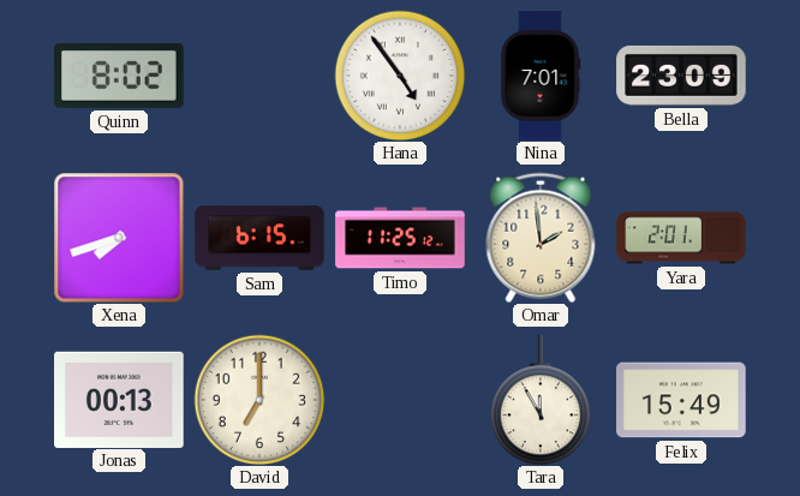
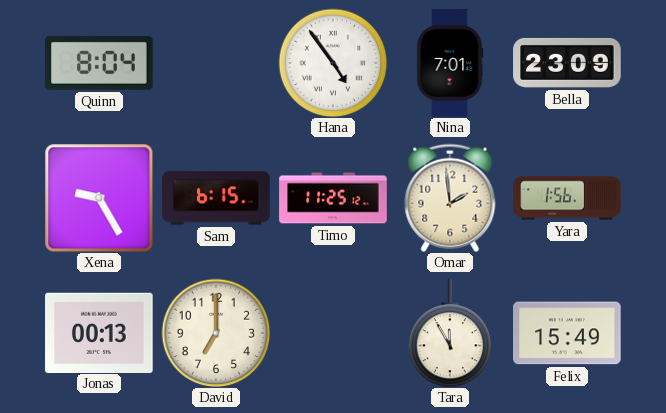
Quinn: 8:02 -> 8:04
Xena: 7:42 -> 9:25
Yara: 2:01 -> 1:56
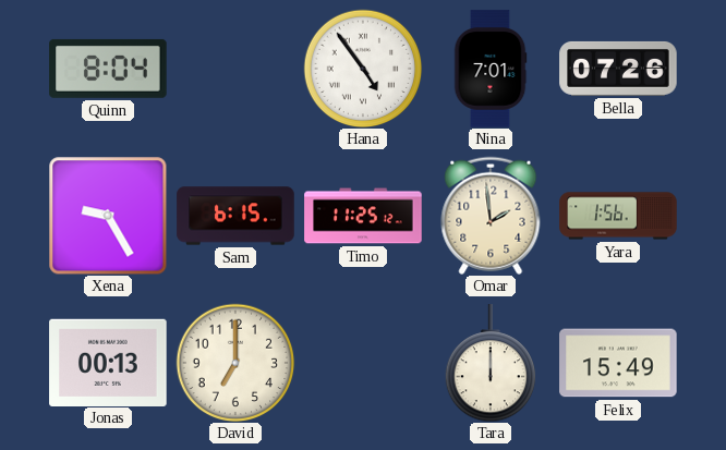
Bella: 23:09 -> 07:26
Tara: 11:55 -> 12:00
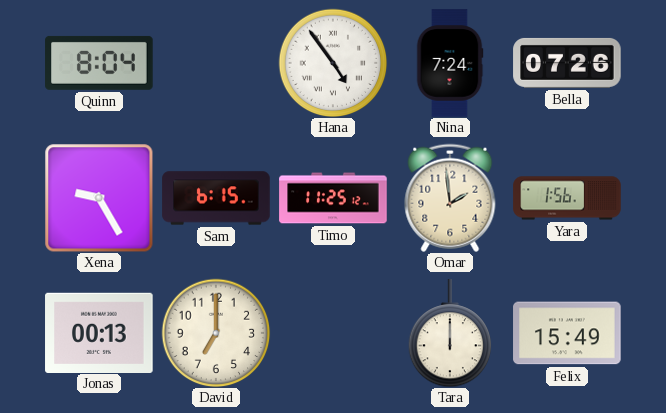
Nina: 7:01 -> 7:24
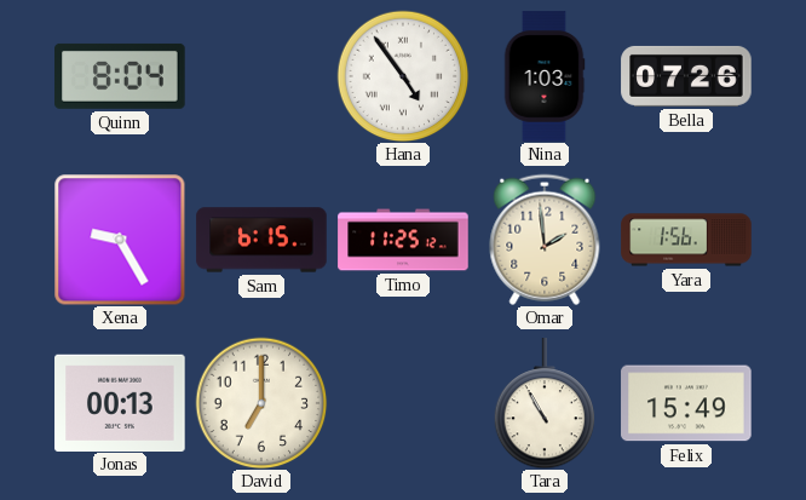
Nina: 7:24 -> 1:03
Tara: 12:00 -> 10:55
